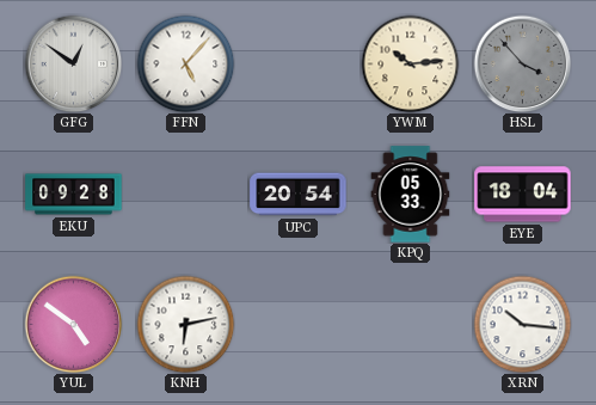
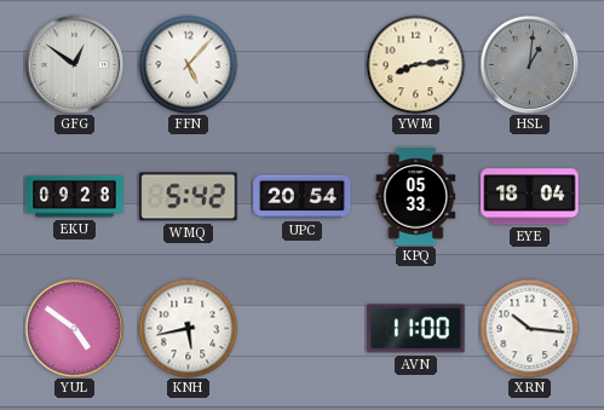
YWM: 10:14 -> 8:14
HSL: 3:53 -> 1:01
WMQ: none -> 5:42
KNH: 6:13 -> 5:43
AVN: none -> 11:00
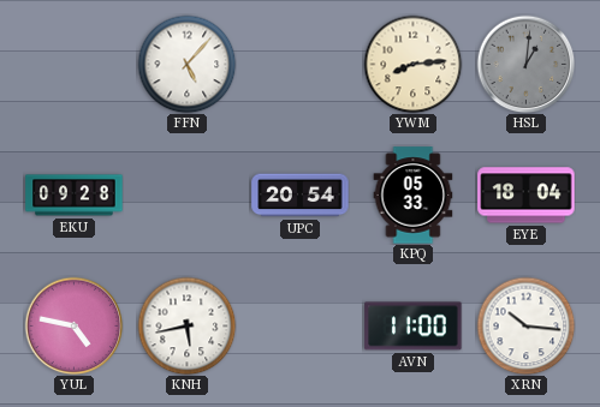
GFG: 12:51 -> none
WMQ: 5:42 -> none
YUL: 4:51 -> 4:47
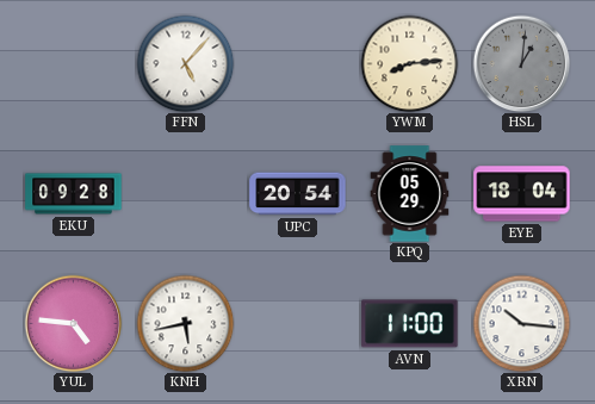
KPQ: 05:33 -> 05:29
YUL: 4:47 -> 4:46
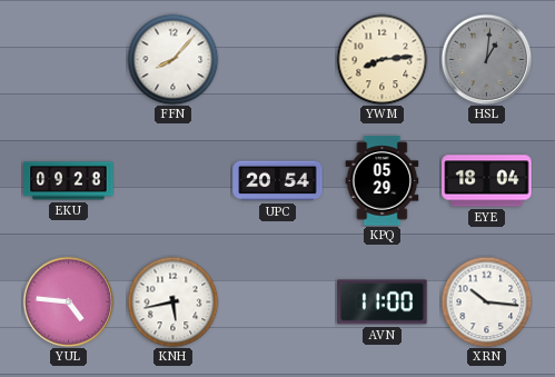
FFN: 5:07 -> 8:07
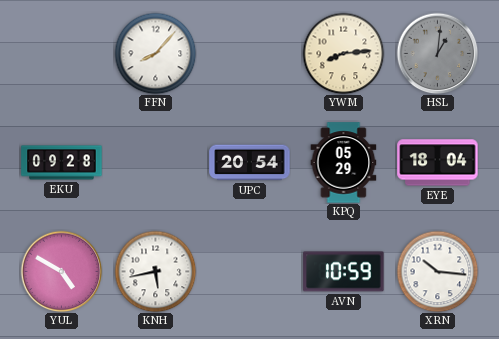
YUL: 4:46 -> 4:50
AVN: 11:00 -> 10:59
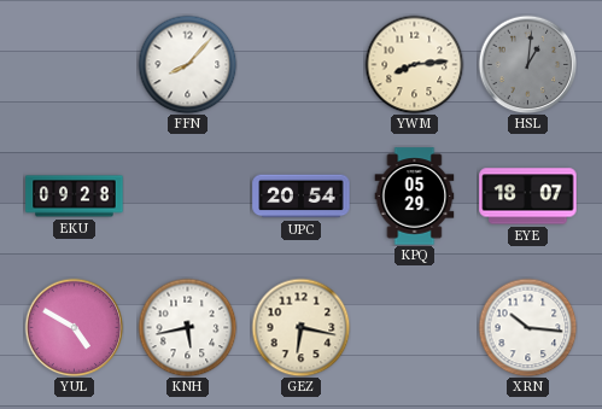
EYE: 18:04 -> 18:07
GEZ: none -> 6:17
AVN: 10:59 -> none
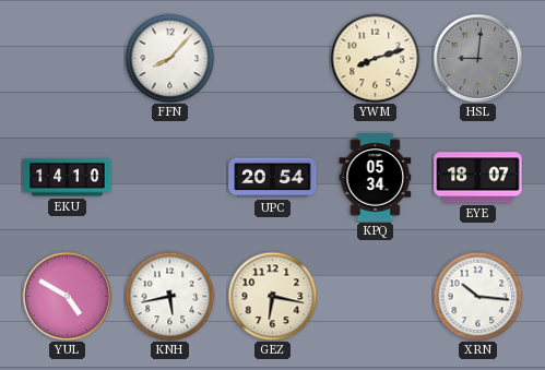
YWM: 8:14 -> 8:12
HSL: 1:01 -> 9:01
EKU: 09:28 -> 14:10
KPQ: 05:29 -> 05:34
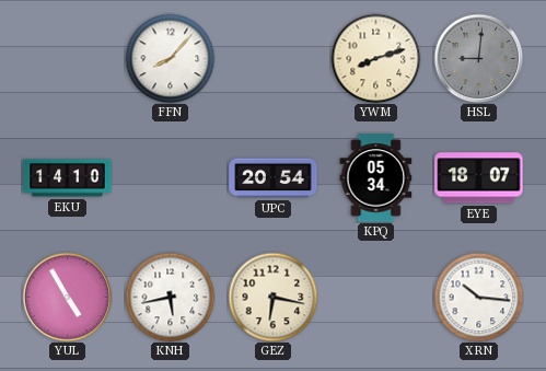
YUL: 4:50 -> 4:55
